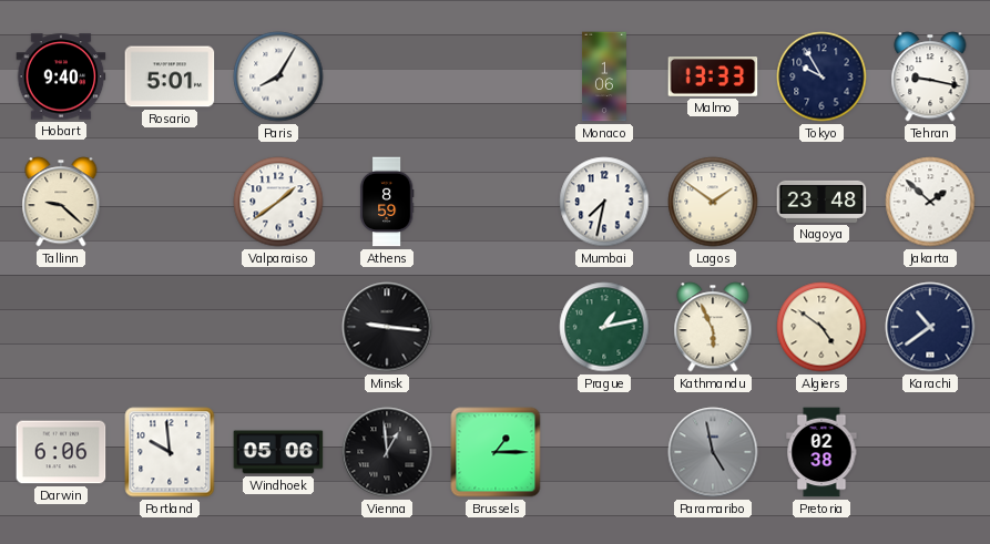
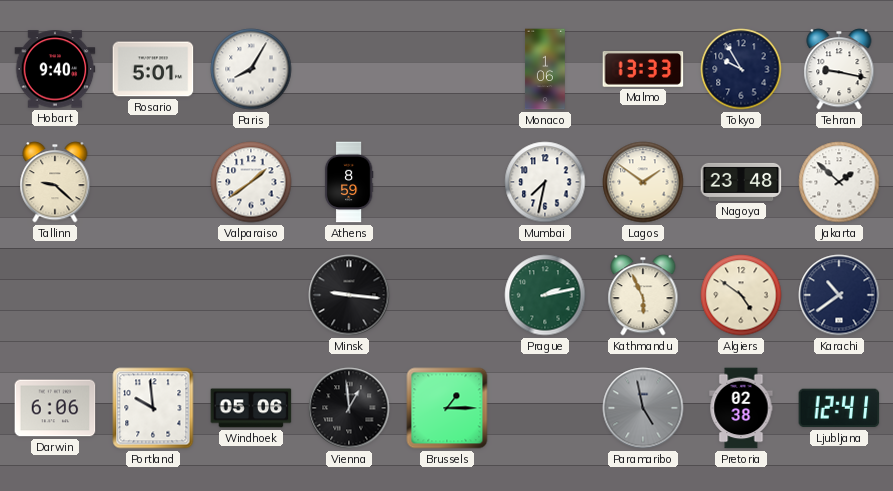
Prague: 1:13 -> 2:13
Ljubljana: none -> 12:41
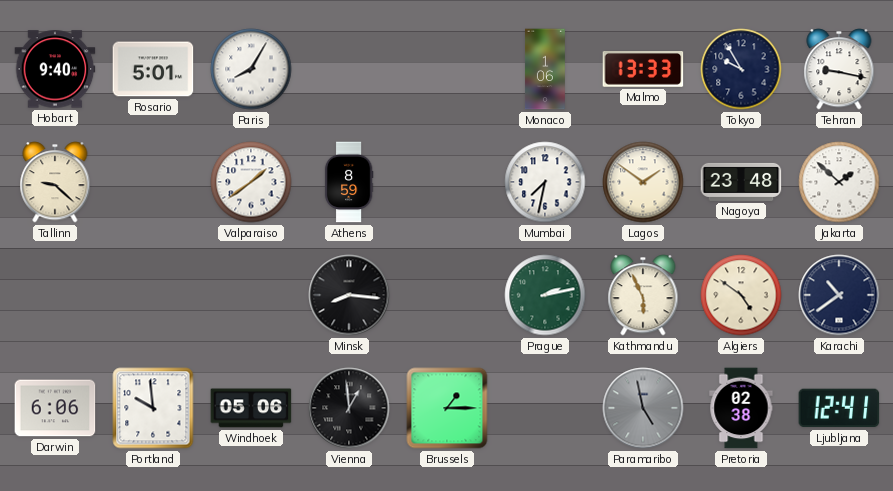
Minsk: 9:16 -> 8:16
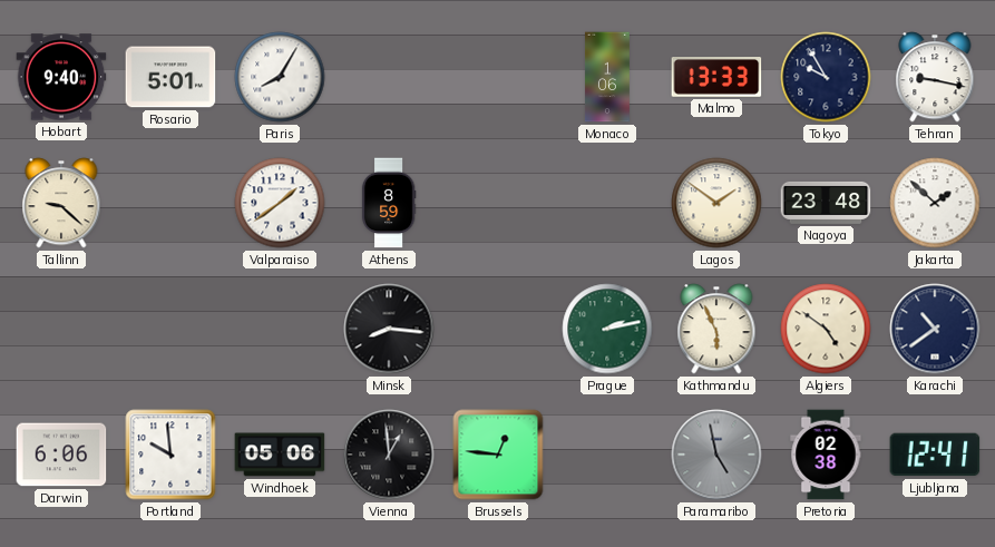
Mumbai: 7:32 -> none
Brussels: 1:15 -> 12:46
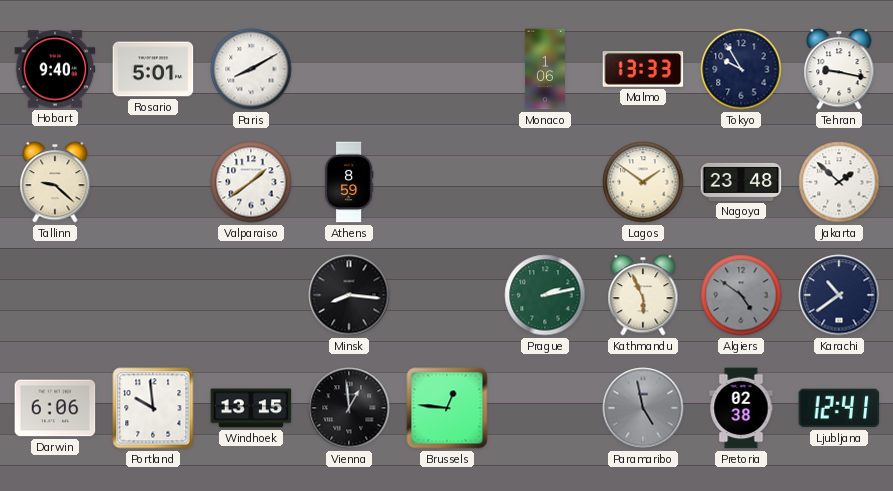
Paris: 8:05 -> 8:10
Algiers dial: cream -> grey
Windhoek: 05:06 -> 13:15
